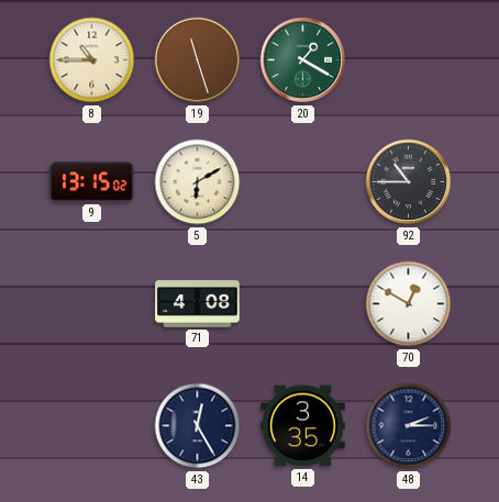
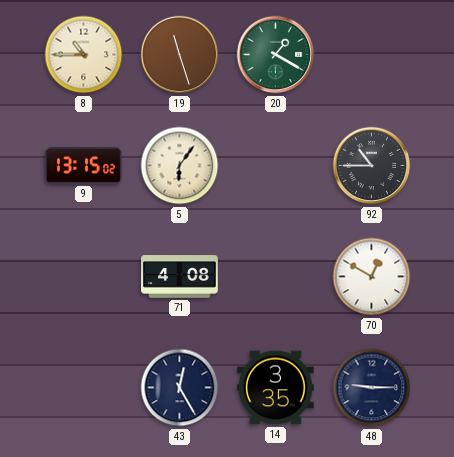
5: 6:10 -> 6:06
48: 2:15 -> 9:15
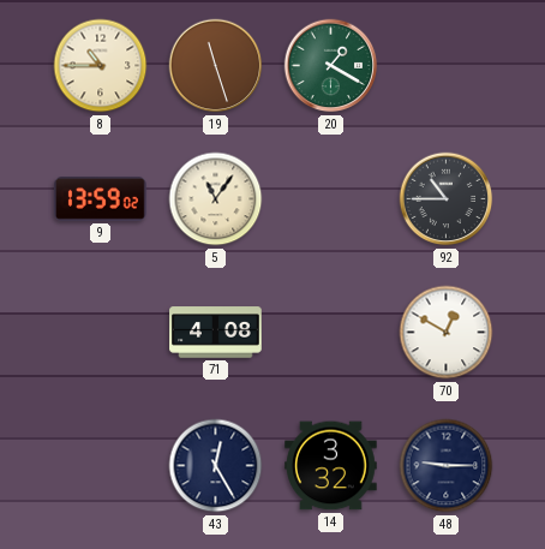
9: 13:15 -> 13:59
5: 6:06 -> 11:06
14: 3:35 -> 3:32
